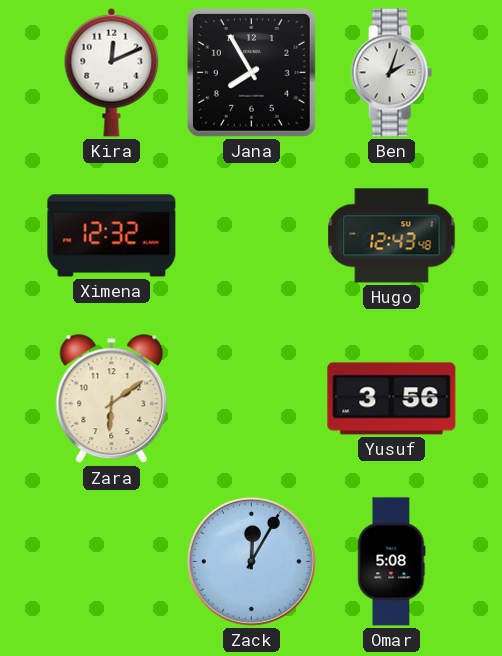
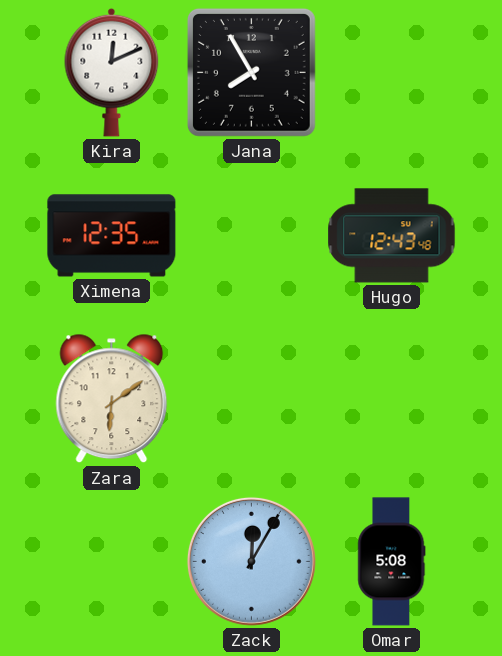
Ben: 2:03 -> none
Ximena: 12:32 -> 12:35
Yusuf: 3:56 -> none
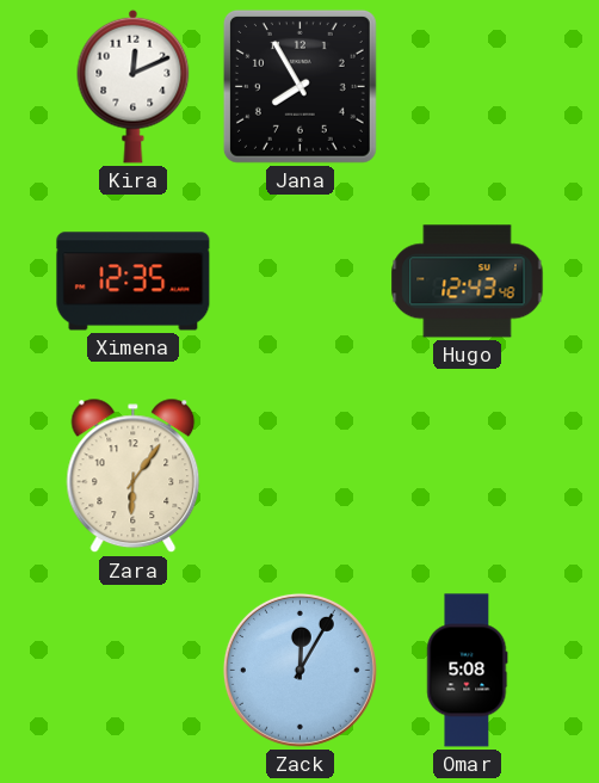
Zara: 6:09 -> 6:06
